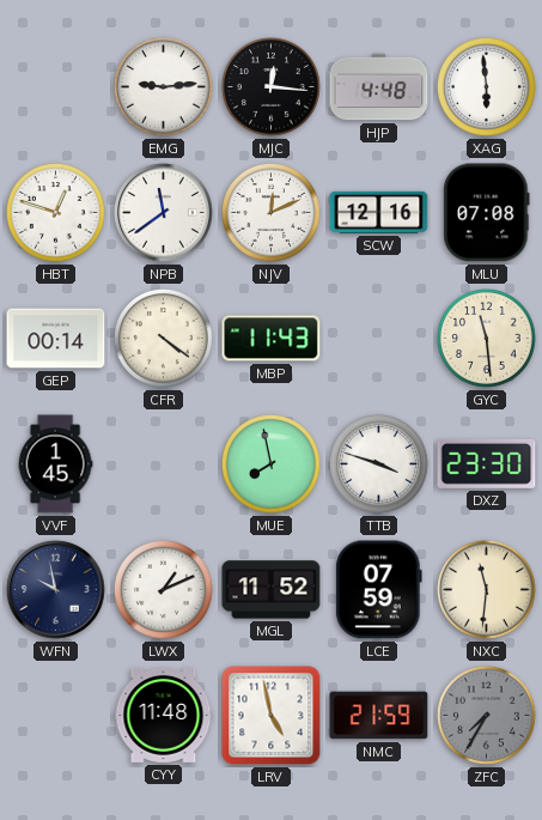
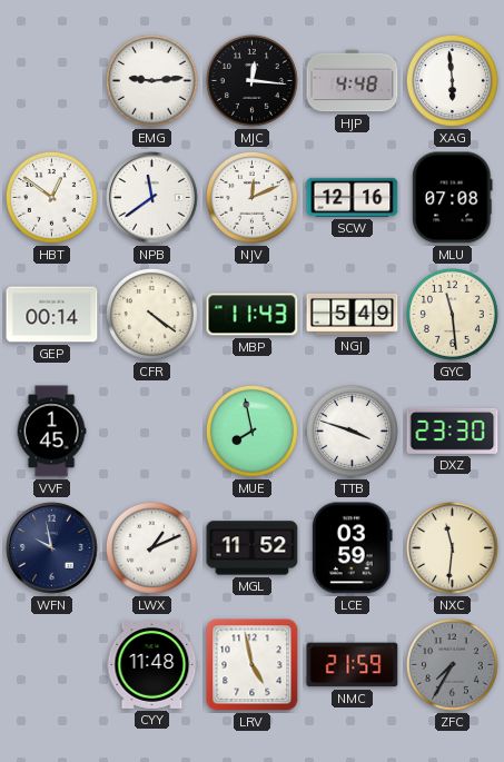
HBT: 12:48 -> 12:51
NGJ: none -> 5:49
LCE: 07:59 -> 03:59
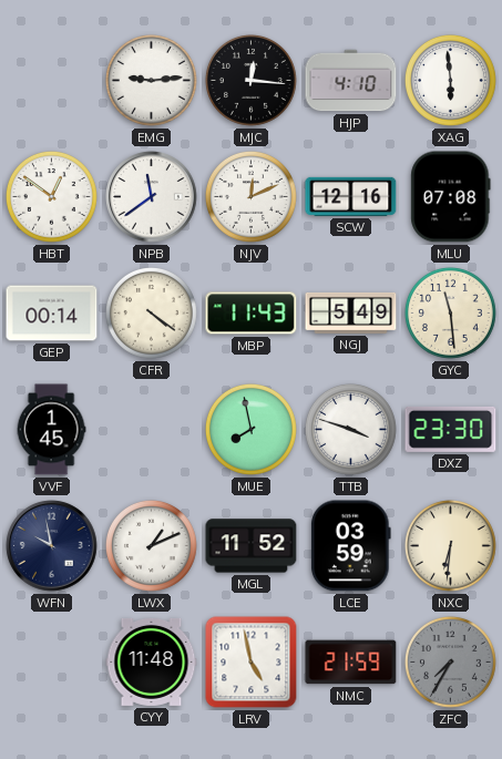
HJP: 4:48 -> 4:10
NXC: 11:31 -> 6:31
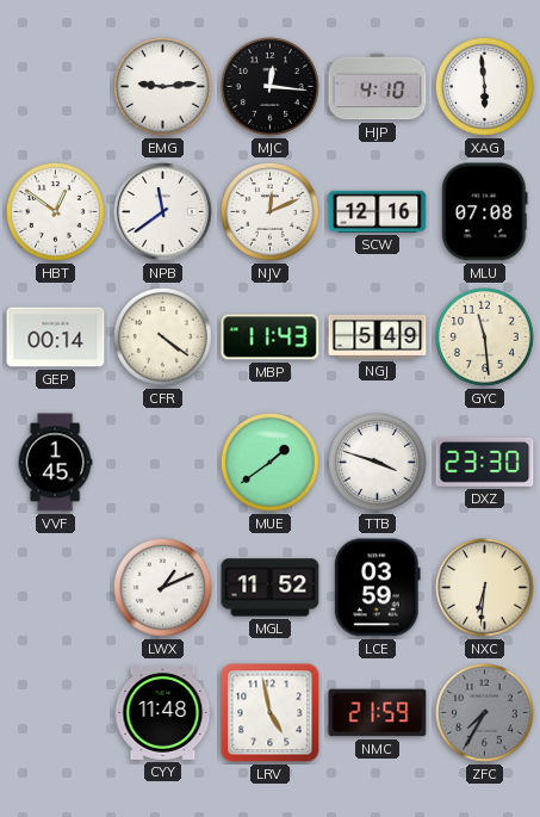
MUE: 7:58 -> 1:39
WFN: 9:58 -> none
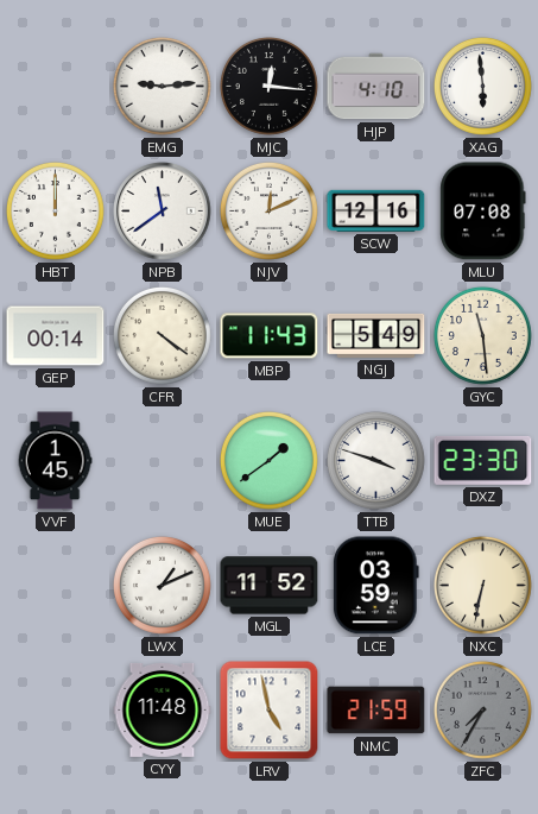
HBT: 12:51 -> 12:00
NXC: 6:31 -> 6:32
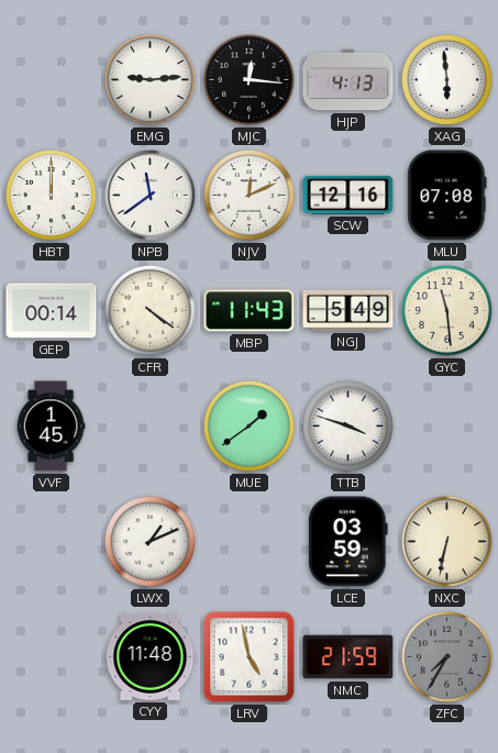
HJP: 4:10 -> 4:13
DXZ: 23:30 -> none
MGL: 11:52 -> none
